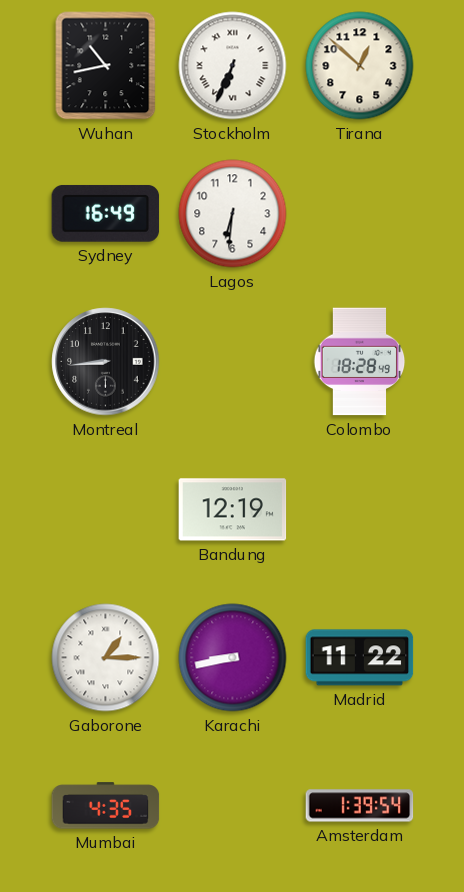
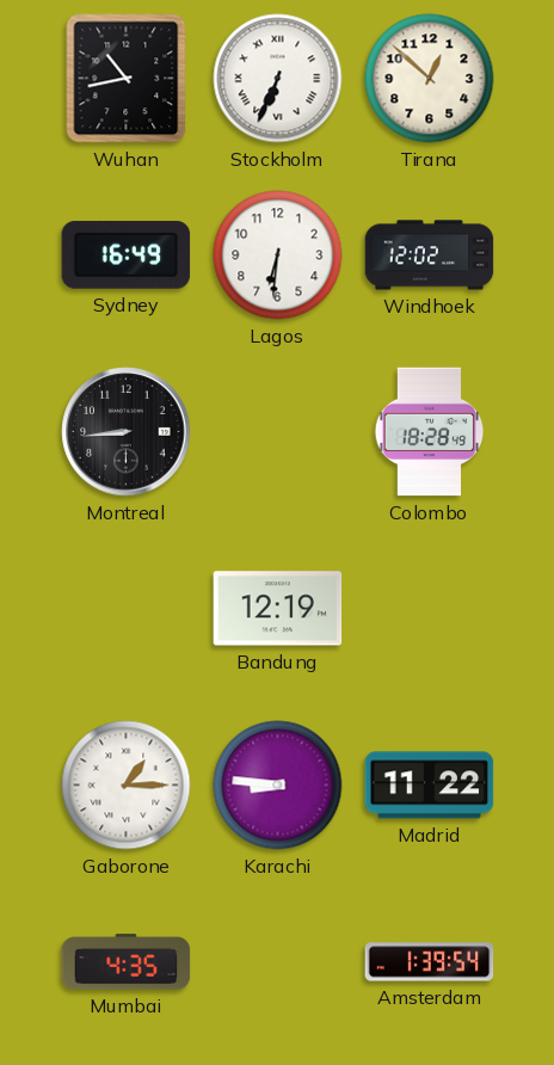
Windhoek: none -> 12:02
Karachi: 8:43 -> 8:46
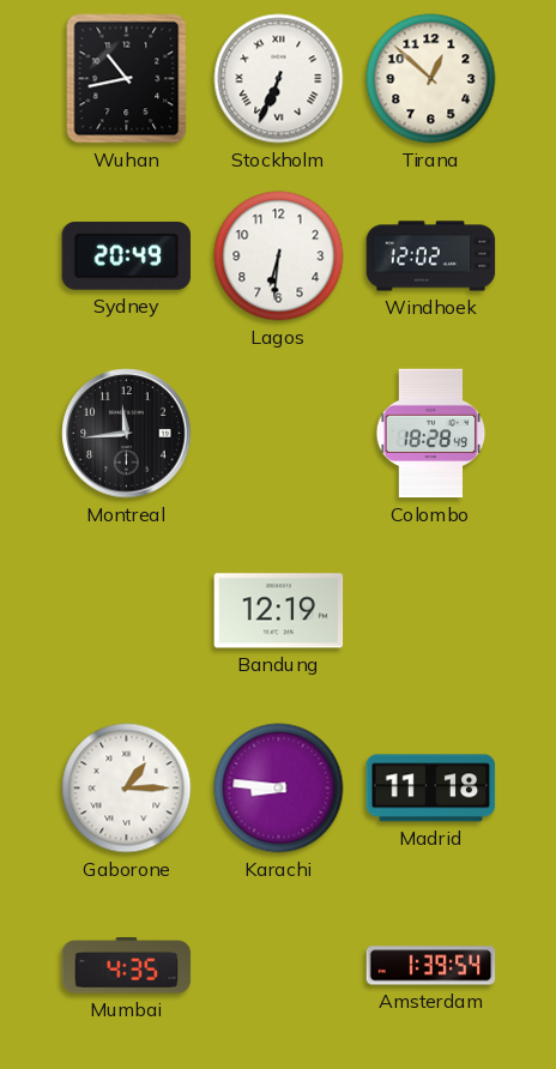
Sydney: 16:49 -> 20:49
Montreal: 8:44 -> 11:44
Madrid: 11:22 -> 11:18
